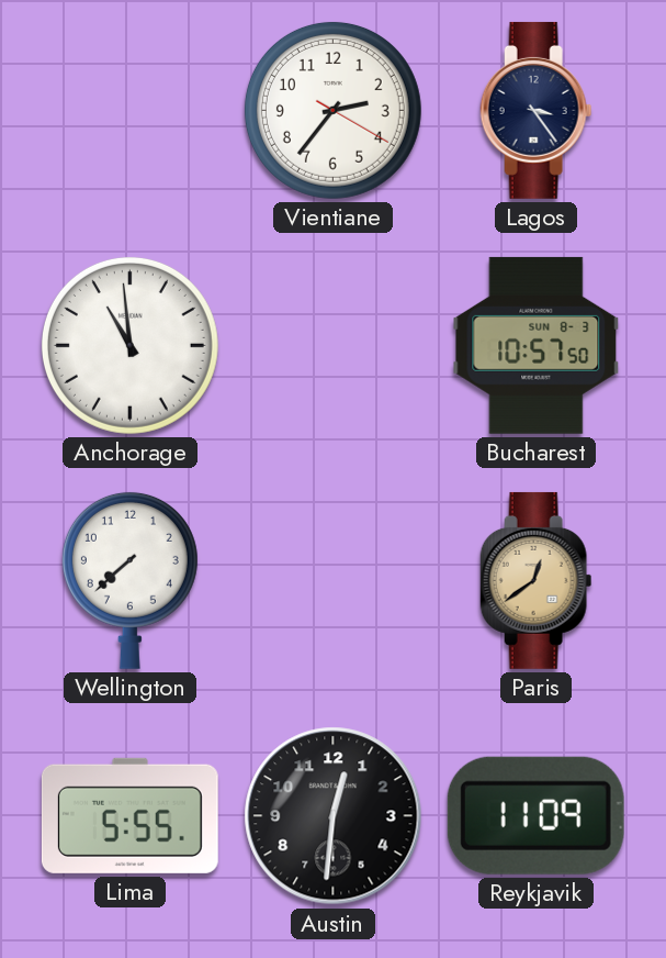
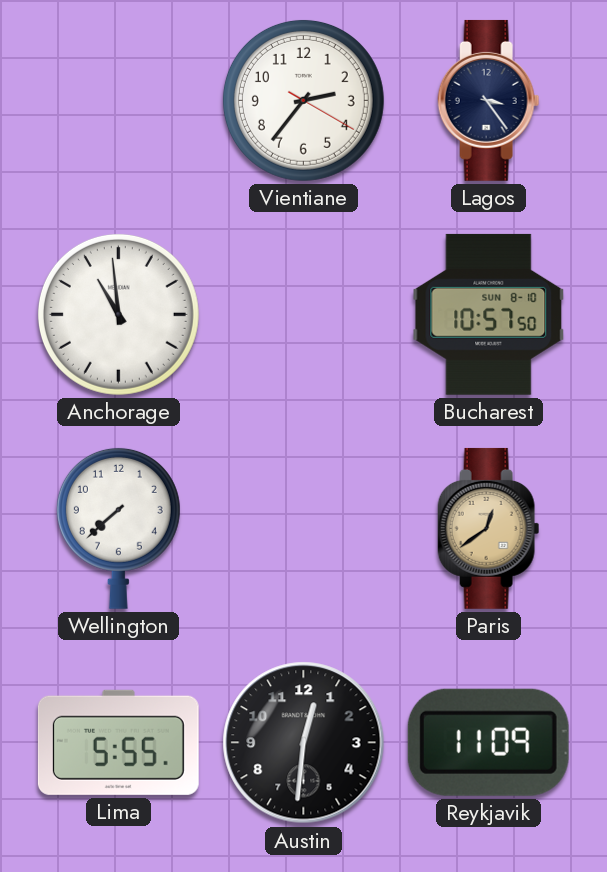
Bucharest date: SUN 8-3 -> SUN 8-10
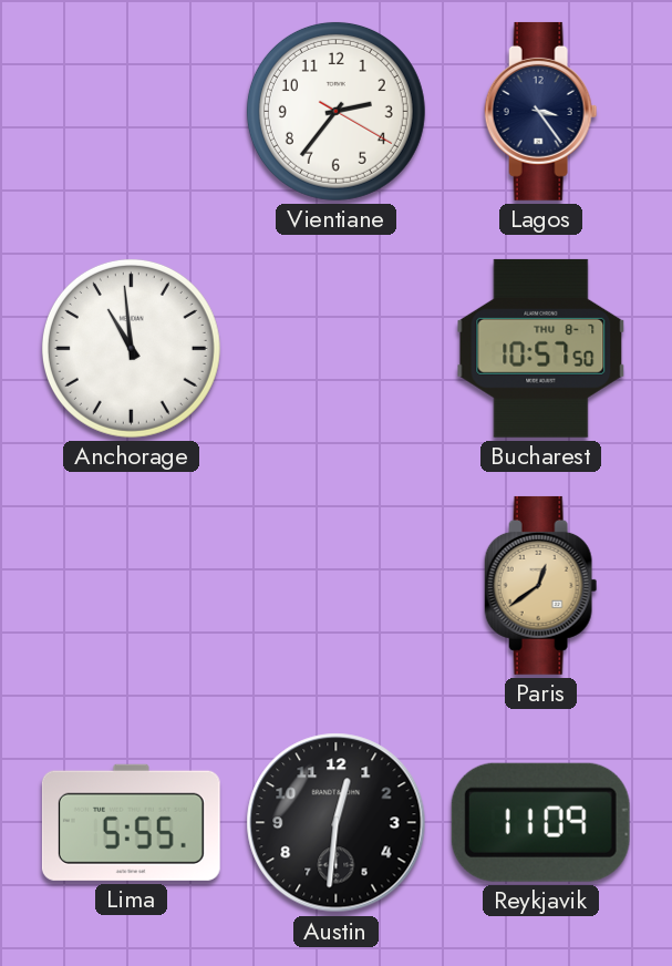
Bucharest date: SUN 8-10 -> THU 8-7
Wellington: 7:38 -> none
